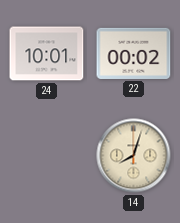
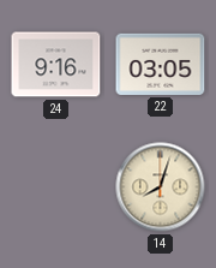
24: 10:01 -> 9:16
22: 00:02 -> 03:05
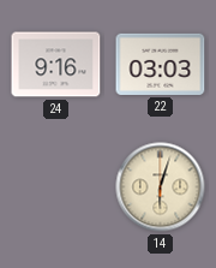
22: 03:05 -> 03:03
14: 8:03 -> 6:03
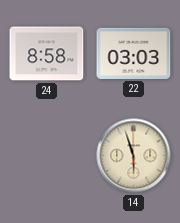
24: 9:16 -> 8:58
14: 6:03 -> 5:57
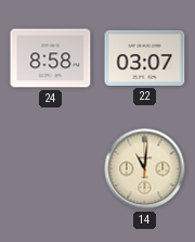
22: 03:03 -> 03:07
14: 5:57 -> 11:01
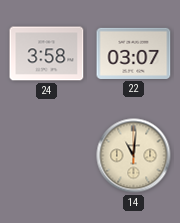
24: 8:58 -> 3:58
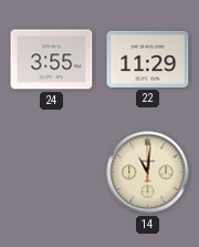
24: 3:58 -> 3:55
22: 03:07 -> 11:29
